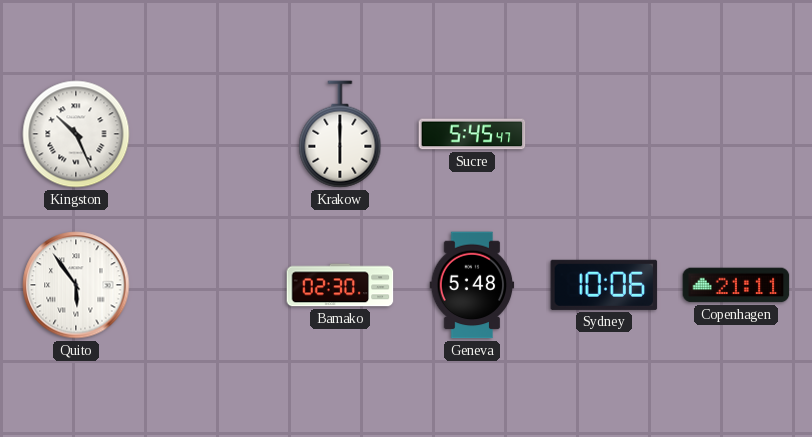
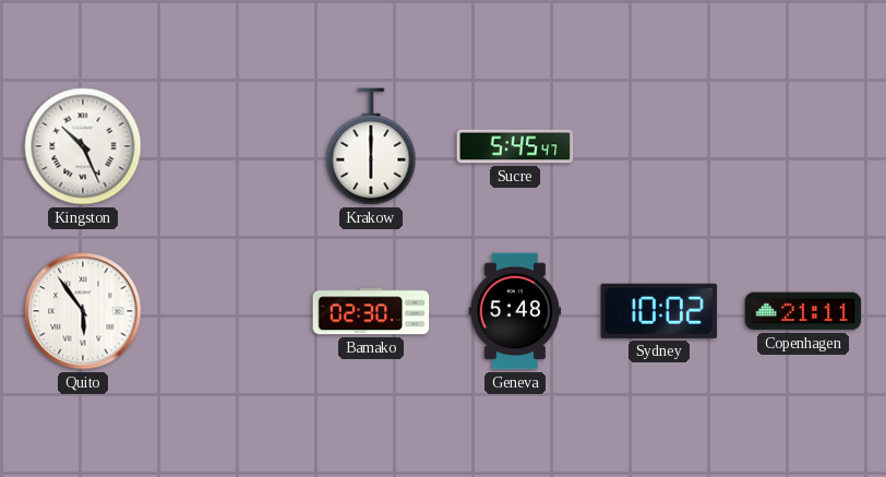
Sydney: 10:06 -> 10:02
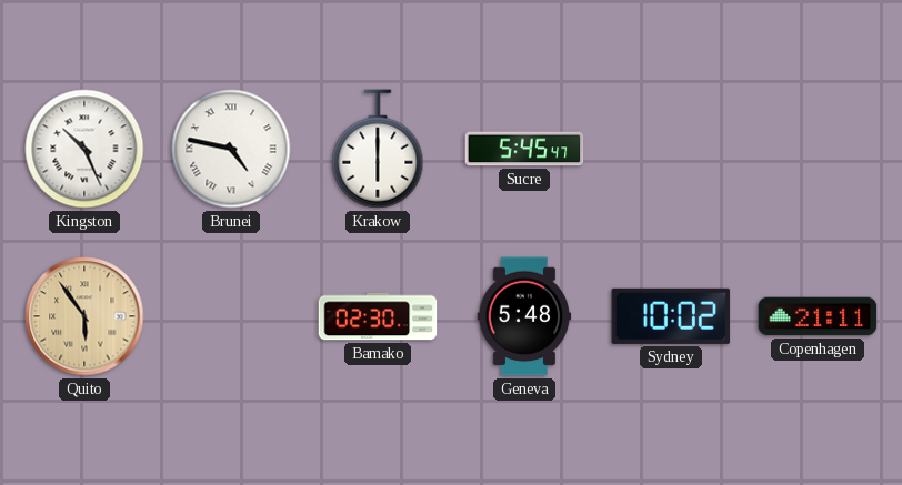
Brunei: none -> 4:47
Quito dial: white -> champagne
